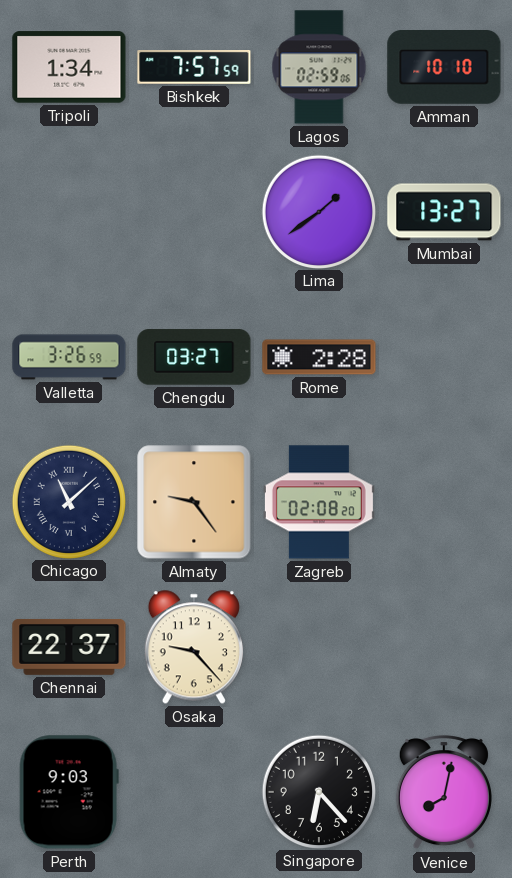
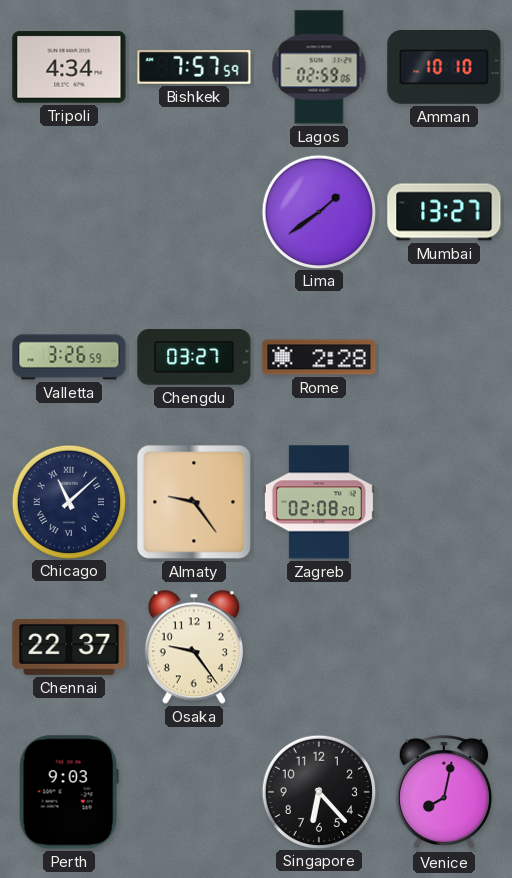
Tripoli: 1:34 -> 4:34
Osaka: 9:23 -> 9:24
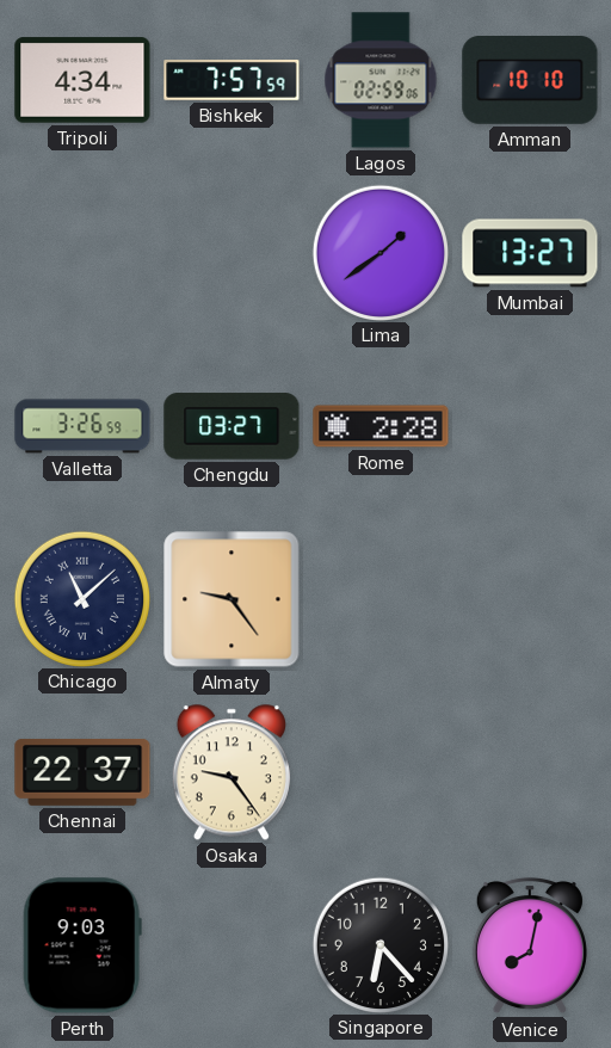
Zagreb: 02:08 -> none
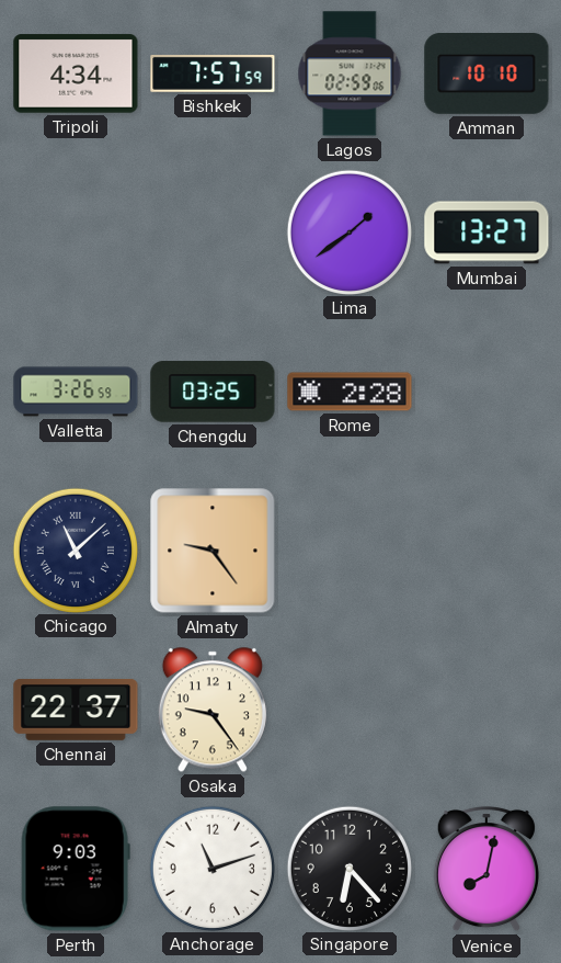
Chengdu: 03:27 -> 03:25
Anchorage: none -> 11:12
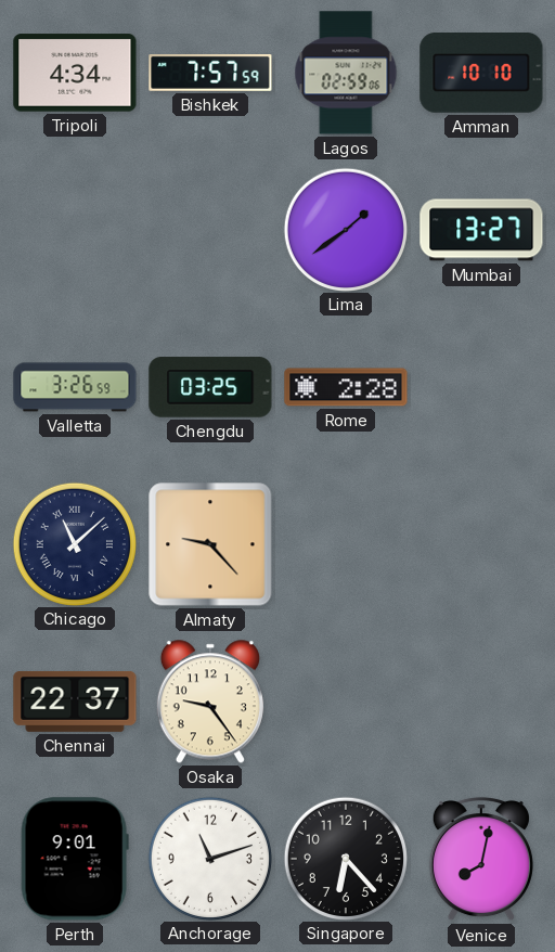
Almaty: 9:24 -> 9:23
Perth: 9:03 -> 9:01
